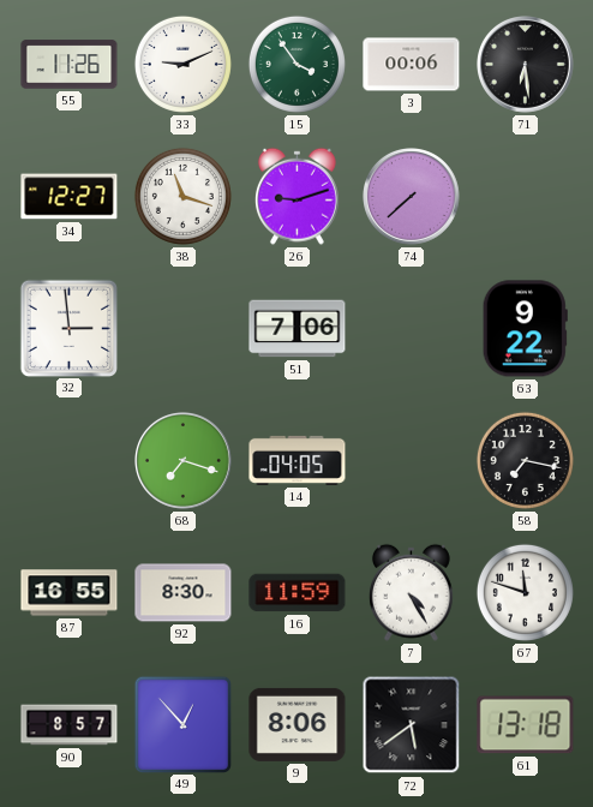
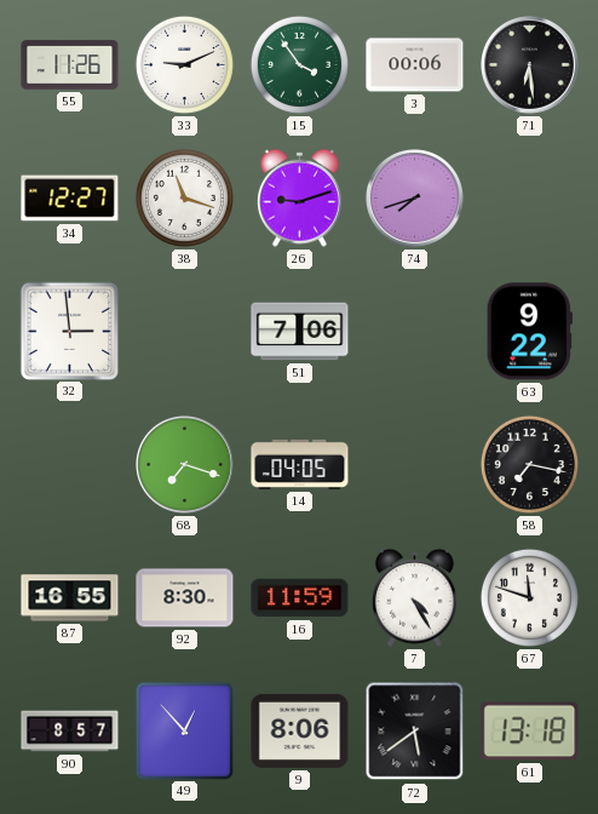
74: 7:38 -> 7:42
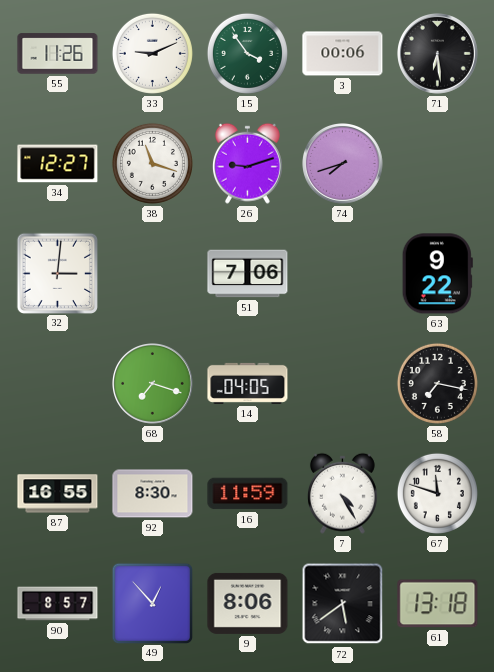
32: 2:59 -> 3:01
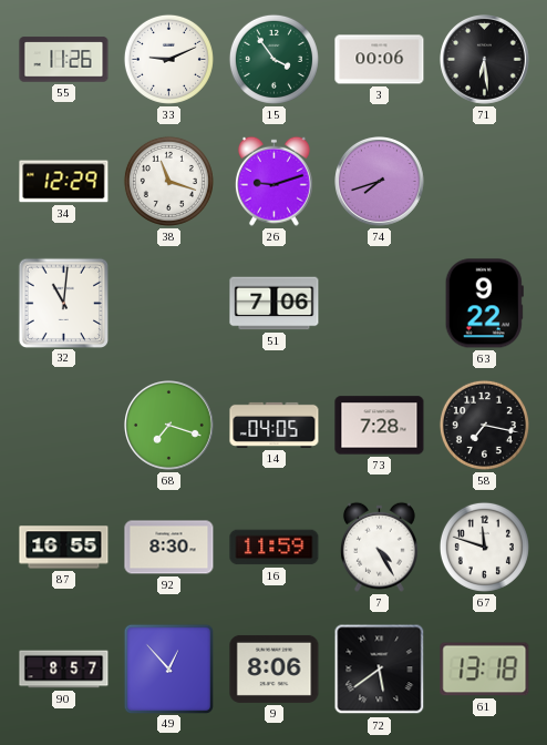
34: 12:27 -> 12:29
32: 3:01 -> 11:01
73: none -> 7:28
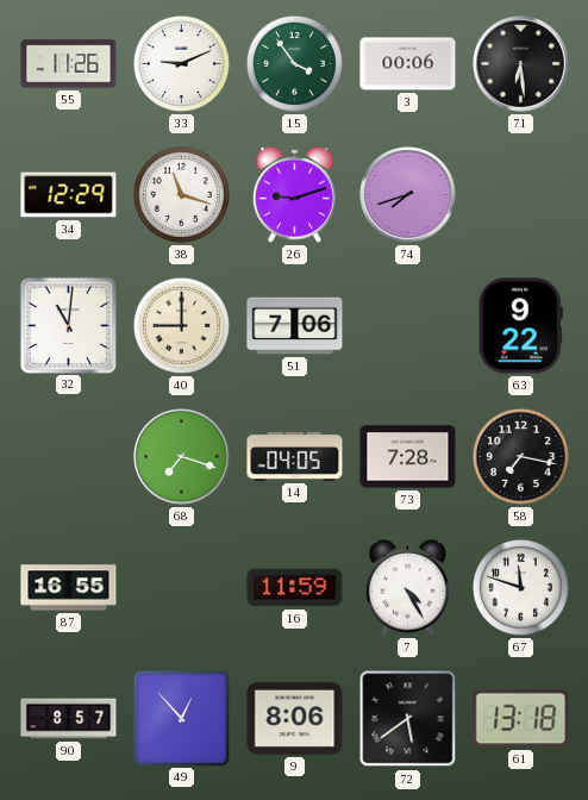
40: none -> 9:00
92: 8:30 -> none
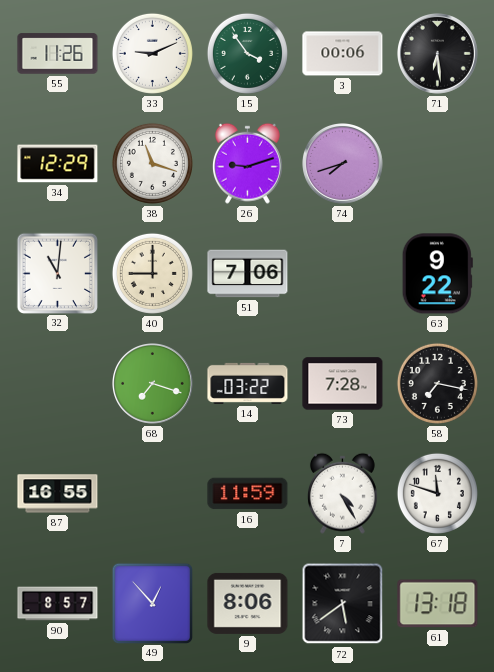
14: 04:05 -> 03:22
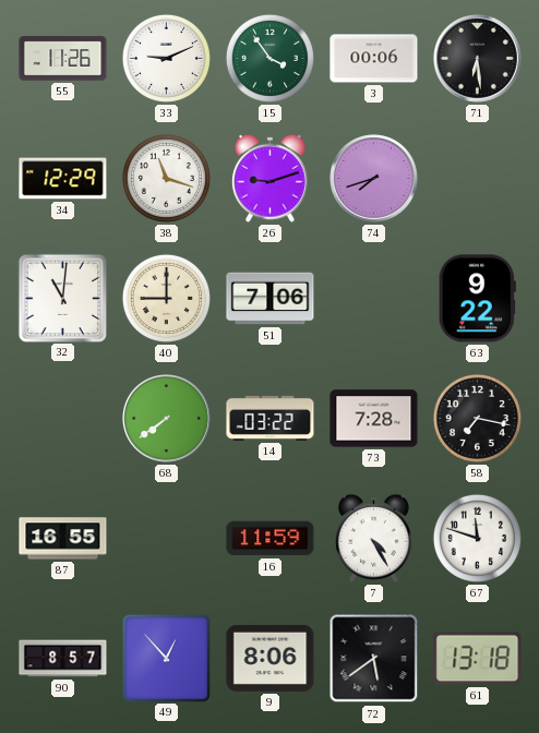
68: 7:18 -> 7:39
